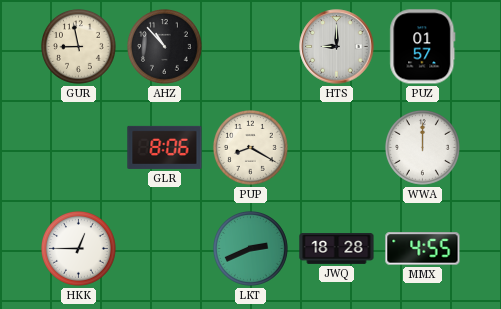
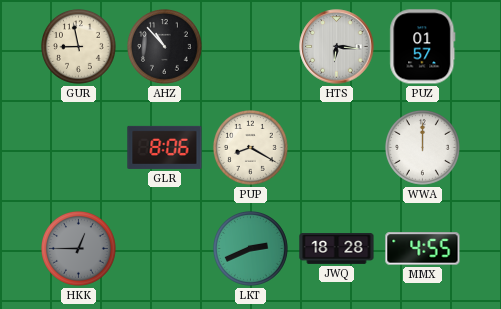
HTS: 9:00 -> 6:16
HKK dial: white -> grey
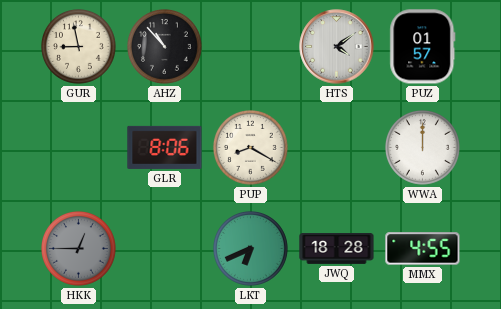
HTS: 6:16 -> 4:09
LKT: 2:41 -> 6:41
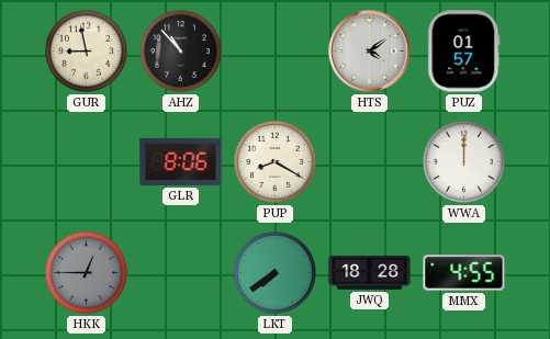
LKT: 6:41 -> 7:39
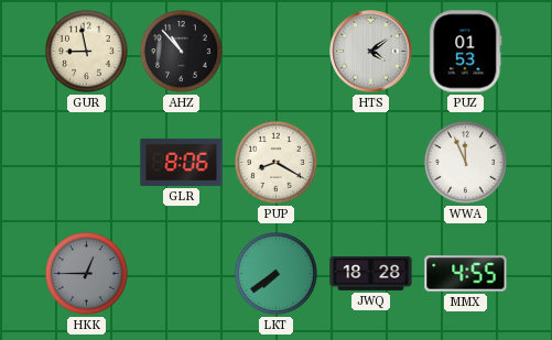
PUZ: 01:57 -> 01:53
WWA: 12:00 -> 11:56
